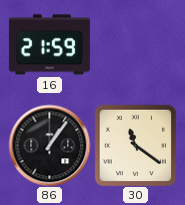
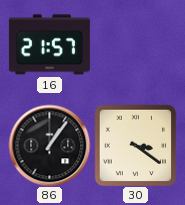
16: 21:59 -> 21:57
30: 11:21 -> 3:21
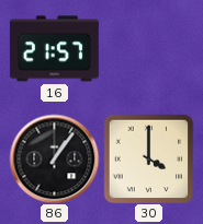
30: 3:21 -> 4:00
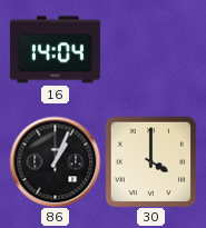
16: 21:57 -> 14:04
86: 1:06 -> 1:04
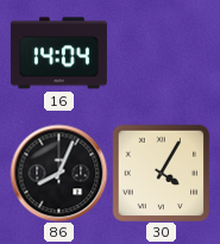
86: 1:04 -> 8:04
30: 4:00 -> 4:05
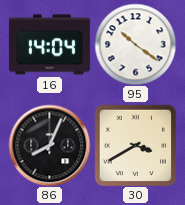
95: none -> 10:21
30: 4:05 -> 3:40
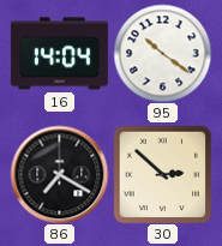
86: 8:04 -> 7:20
30: 3:40 -> 2:52
